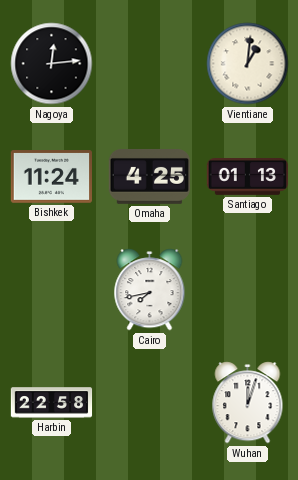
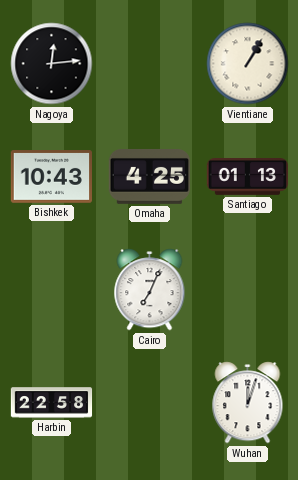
Vientiane: 1:01 -> 1:05
Bishkek: 11:24 -> 10:43
Cairo: 7:43 -> 7:04
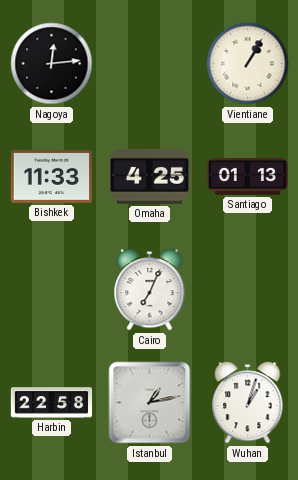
Bishkek: 10:43 -> 11:33
Istanbul: none -> 1:13
Wuhan: 12:03 -> 1:03
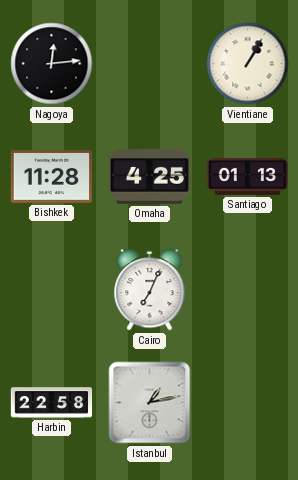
Bishkek: 11:33 -> 11:28
Wuhan: 1:03 -> none
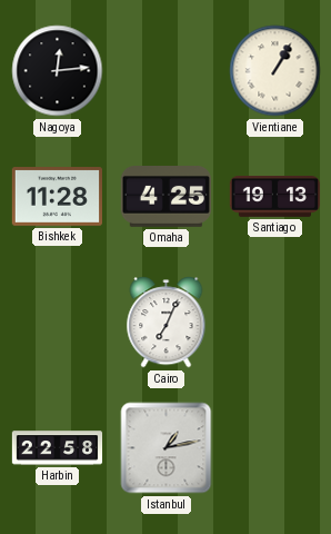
Santiago: 01:13 -> 19:13
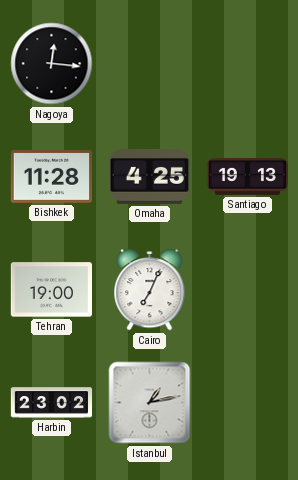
Nagoya: 12:14 -> 12:16
Vientiane: 1:05 -> none
Tehran: none -> 19:00
Harbin: 22:58 -> 23:02
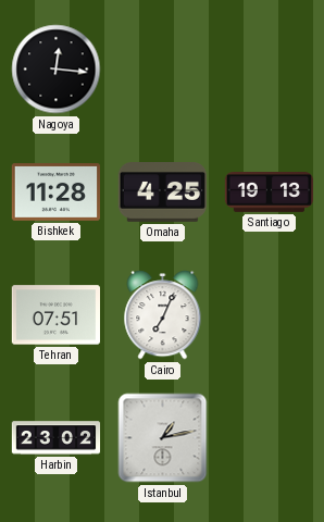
Tehran: 19:00 -> 07:51
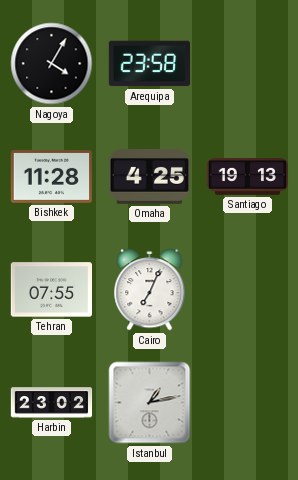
Nagoya: 12:16 -> 4:05
Arequipa: none -> 23:58
Tehran: 07:51 -> 07:55
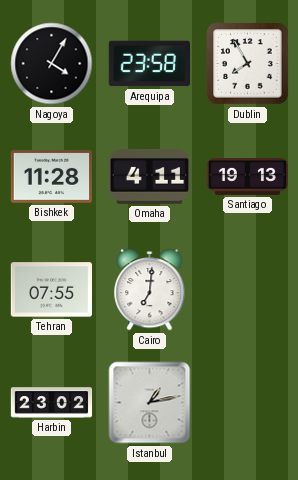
Dublin: none -> 7:55
Omaha: 4:25 -> 4:11
Cairo: 7:04 -> 7:01
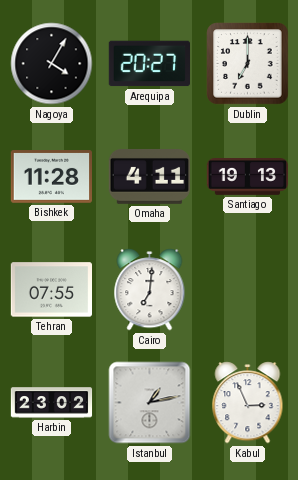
Arequipa: 23:58 -> 20:27
Dublin: 7:55 -> 7:00
Kabul: none -> 2:56
